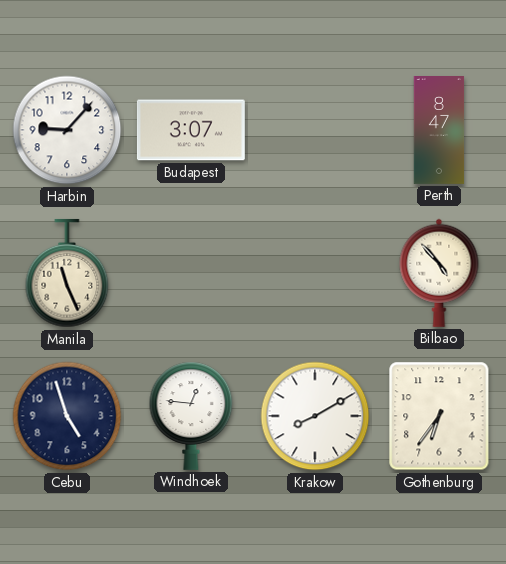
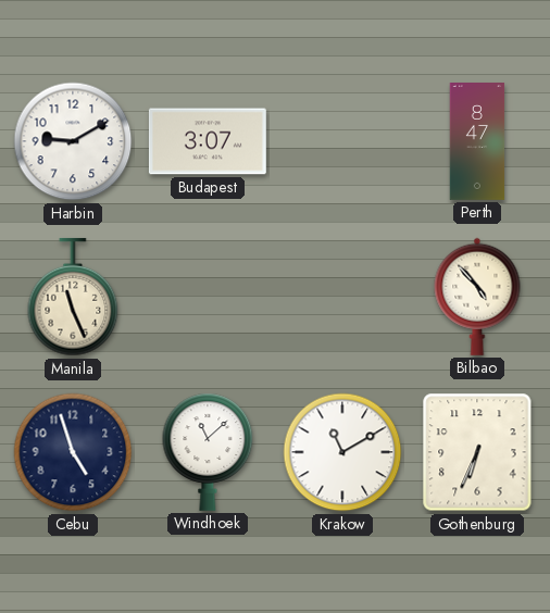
Harbin: 9:07 -> 9:10
Windhoek: 12:46 -> 11:08
Krakow: 8:10 -> 11:10
Gothenburg: 6:36 -> 6:34
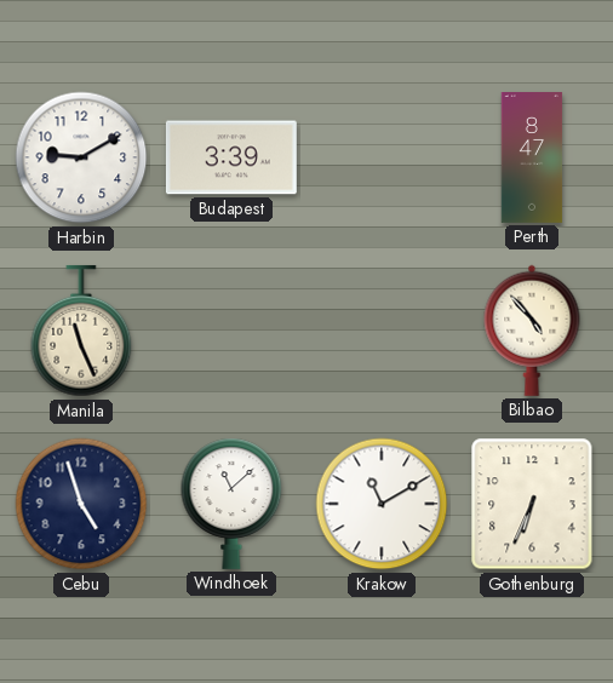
Budapest: 3:07 -> 3:39
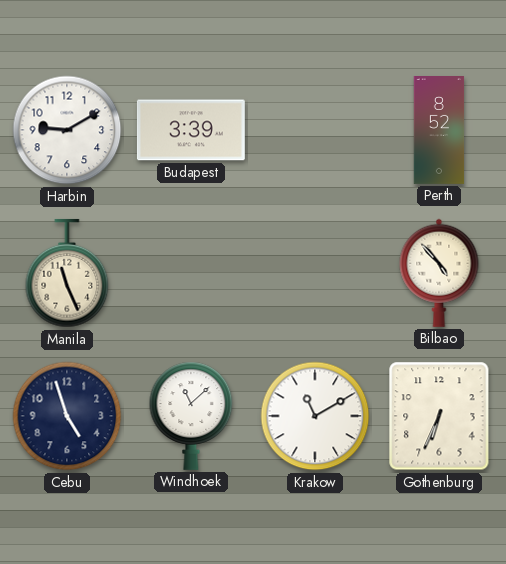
Perth: 8:47 -> 8:52
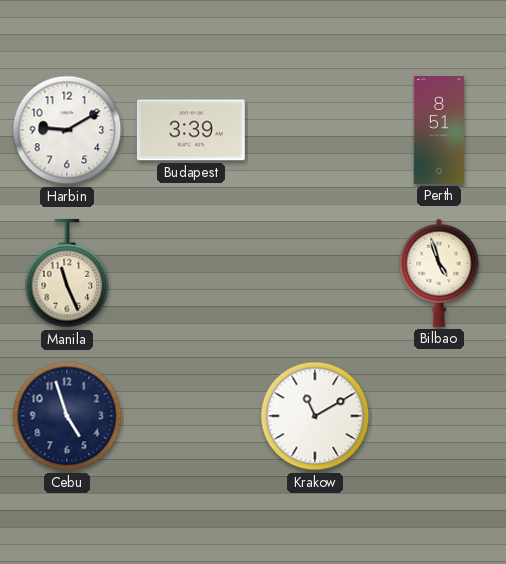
Perth: 8:52 -> 8:51
Bilbao: 4:53 -> 4:57
Windhoek: 11:08 -> none
Gothenburg: 6:34 -> none
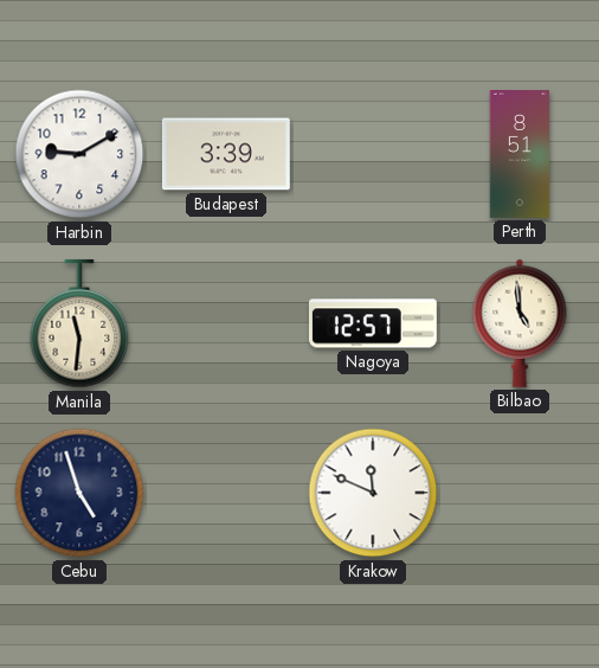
Manila: 11:26 -> 11:31
Nagoya: none -> 12:57
Bilbao: 4:57 -> 4:59
Krakow: 11:10 -> 11:49
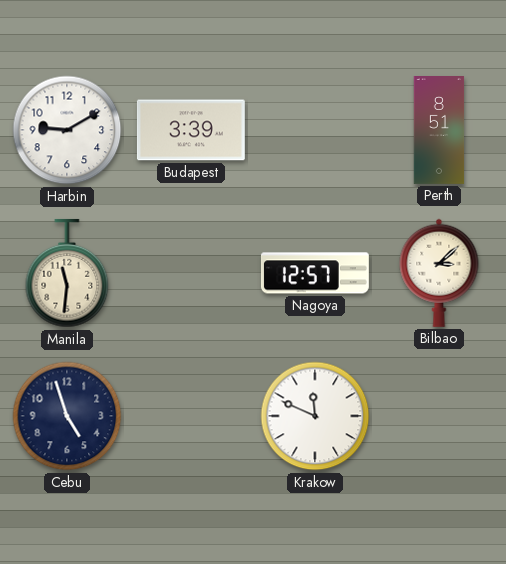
Bilbao: 4:59 -> 3:08
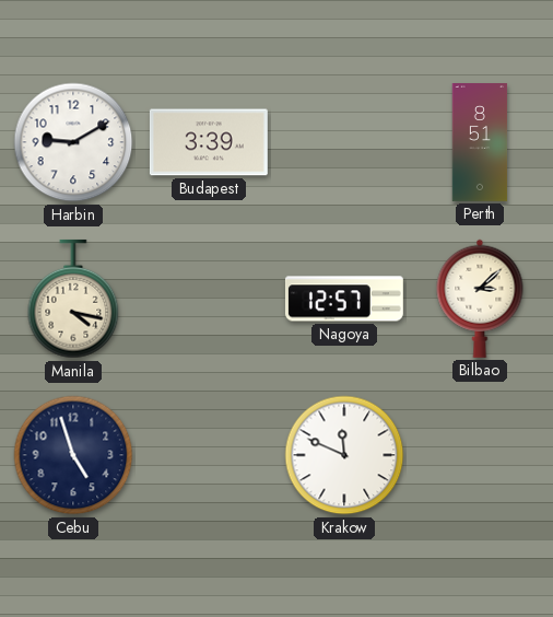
Manila: 11:31 -> 4:17
